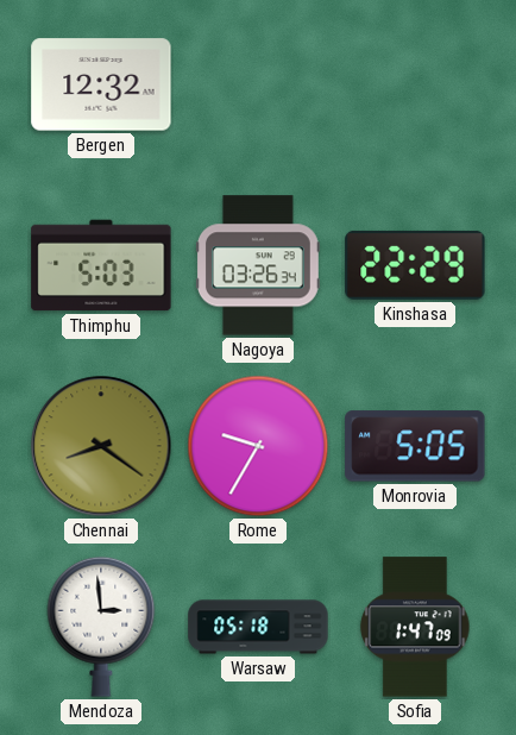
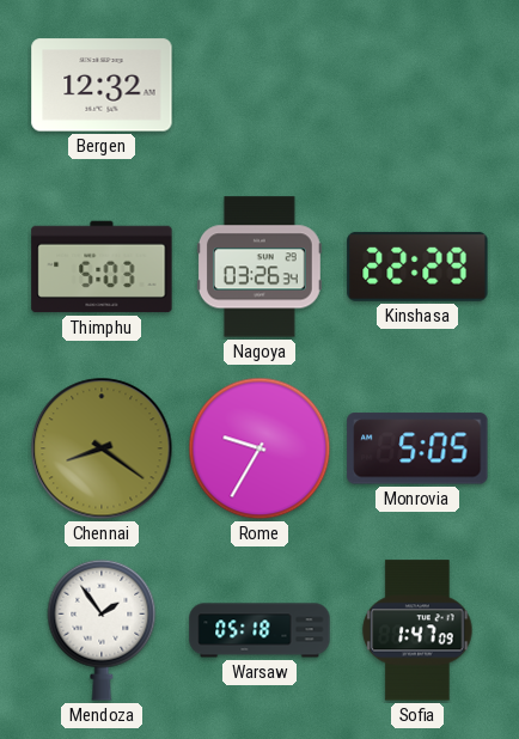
Mendoza: 2:59 -> 1:54
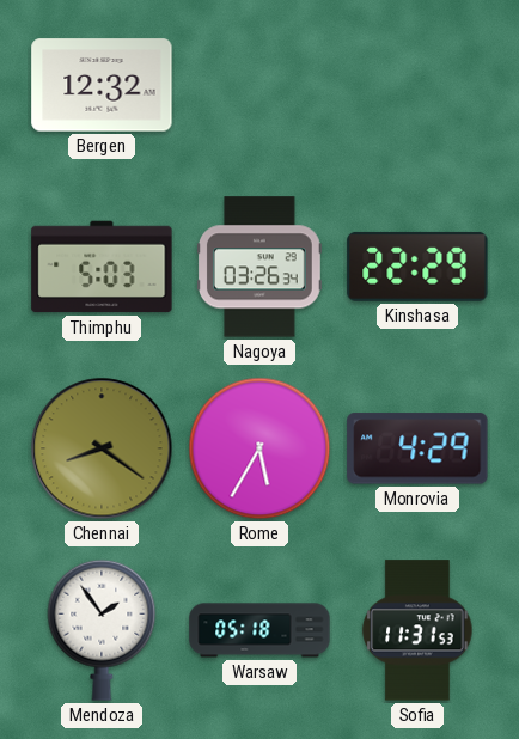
Rome: 9:35 -> 5:35
Monrovia: 5:05 -> 4:29
Sofia: 1:47 -> 11:31
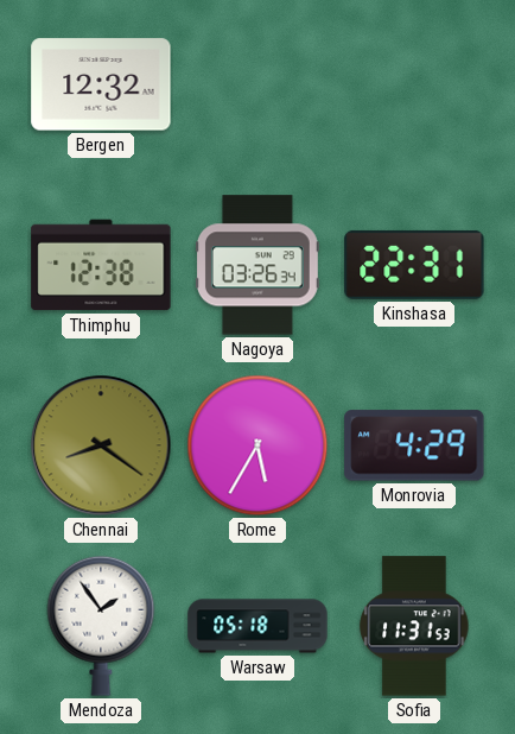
Thimphu: 5:03 -> 12:38
Kinshasa: 22:29 -> 22:31
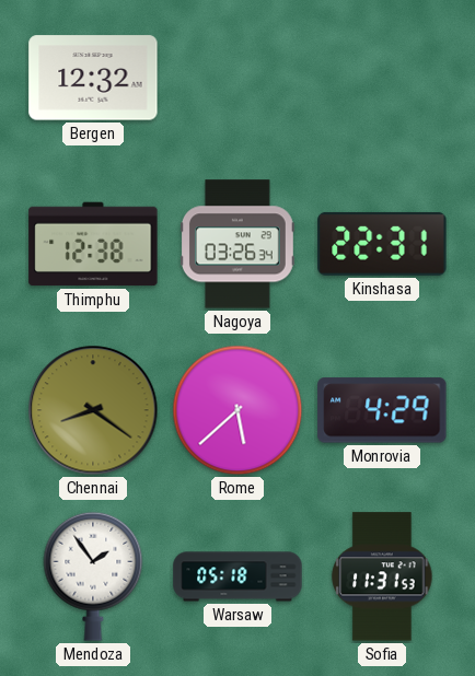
Rome: 5:35 -> 5:38
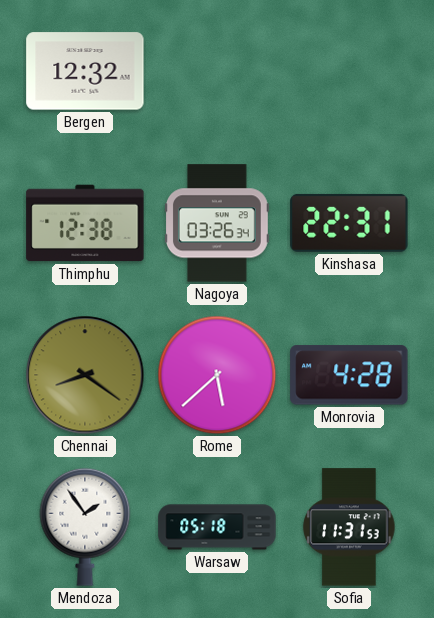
Monrovia: 4:29 -> 4:28
